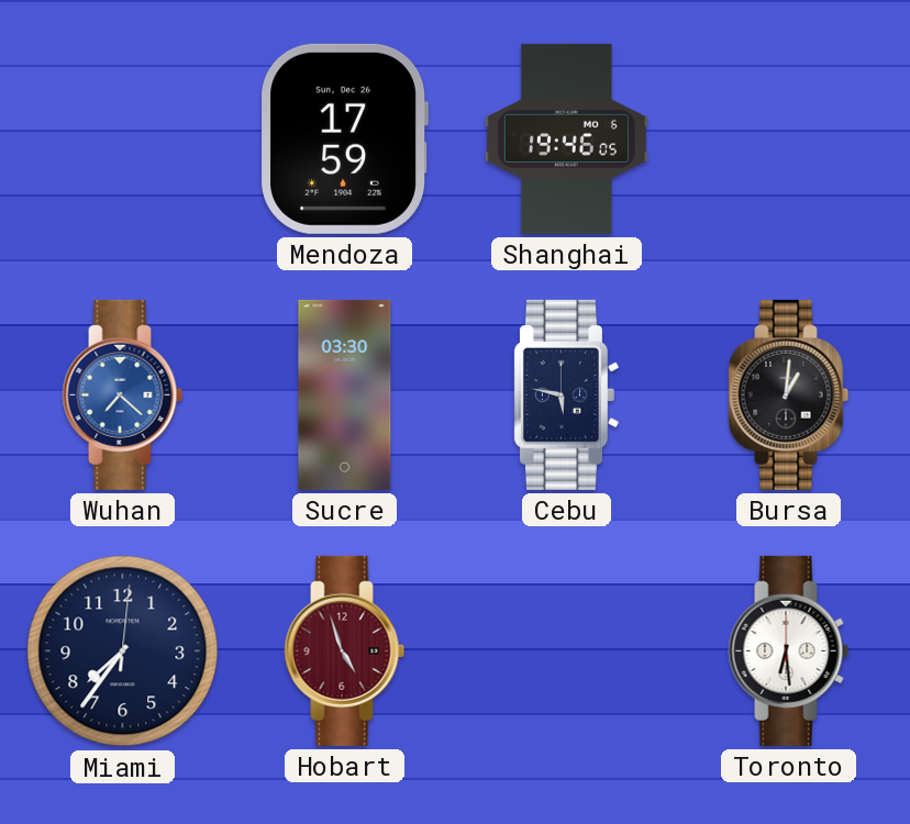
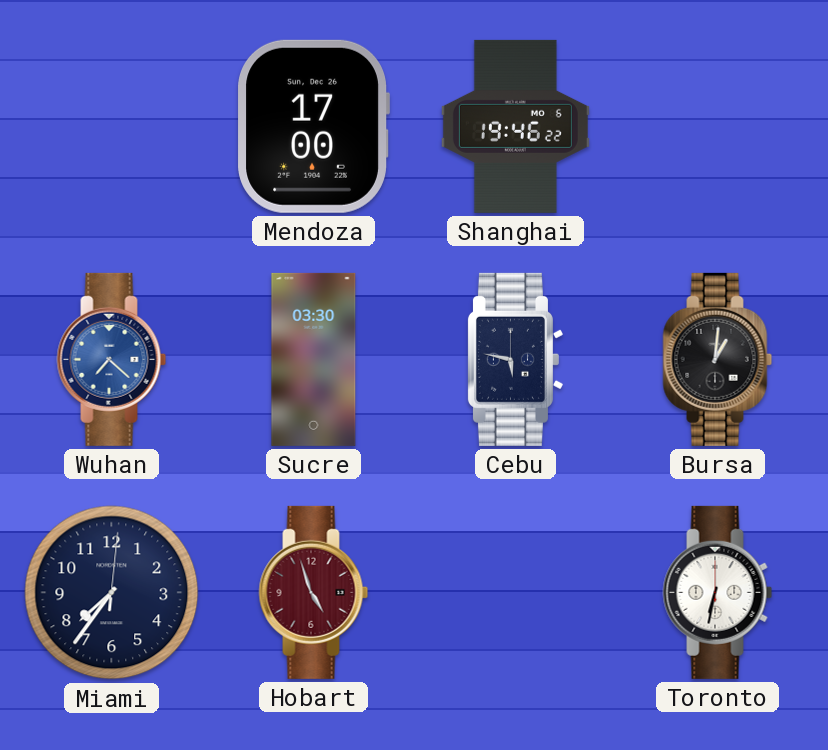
Mendoza: 17:59 -> 17:00
Shanghai: 19:46:05 -> 19:46:22
Toronto: 6:29 -> 6:32
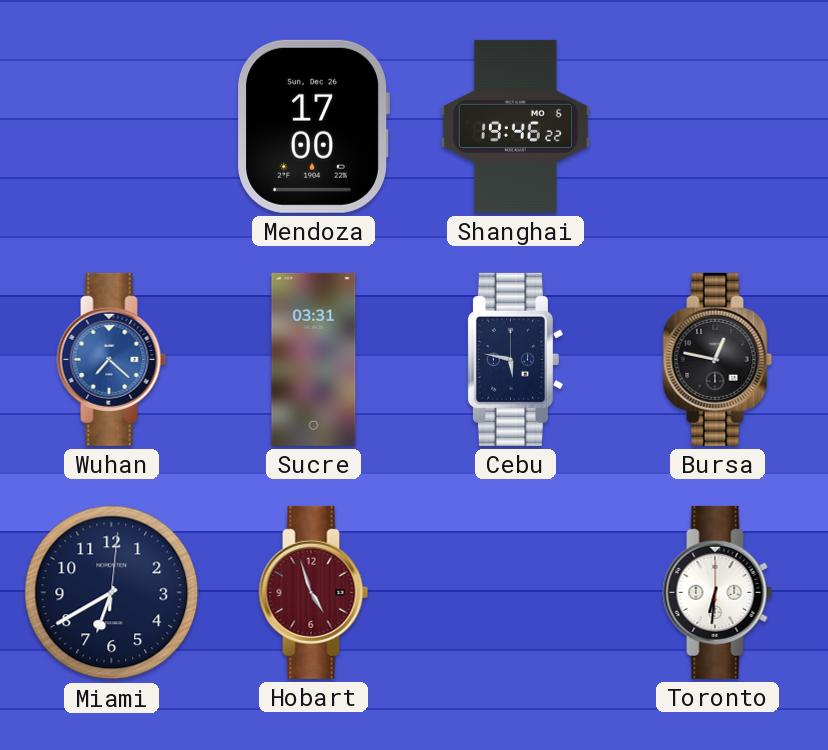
Sucre: 03:30 -> 03:31
Bursa: 1:01 -> 12:47
Miami: 7:36 -> 6:40
Toronto: 6:32 -> 6:31
